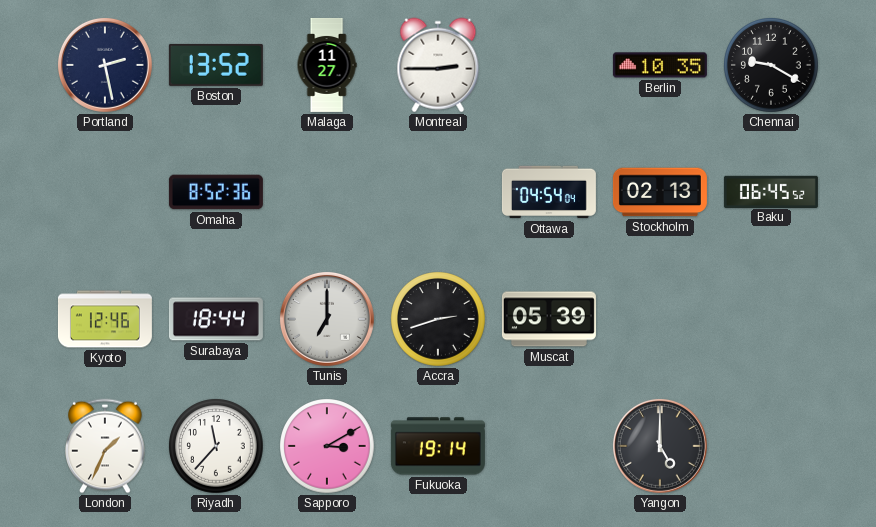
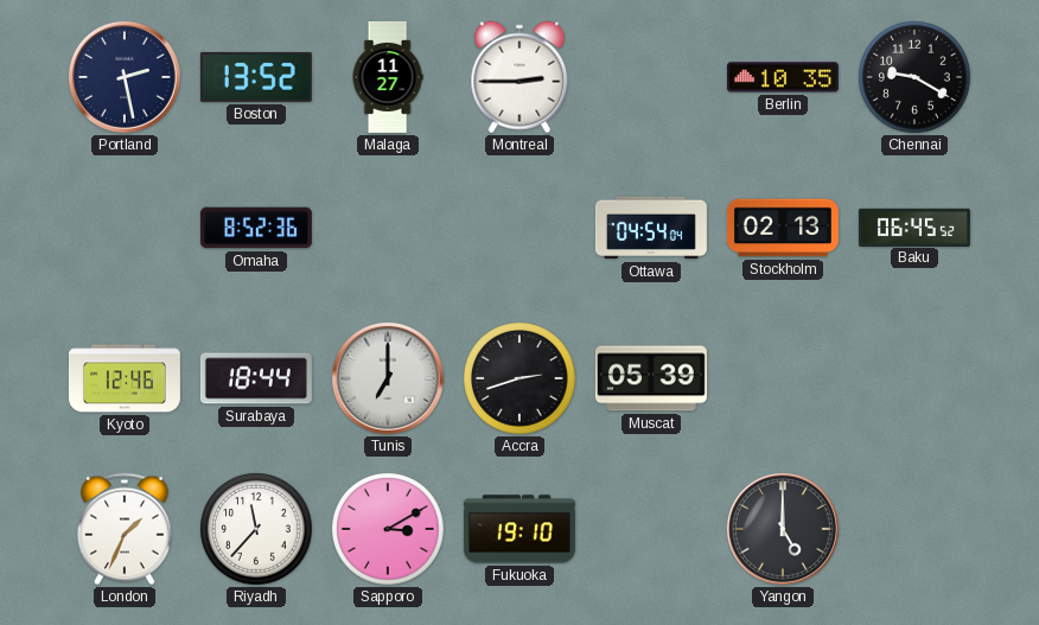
Fukuoka: 19:14 -> 19:10
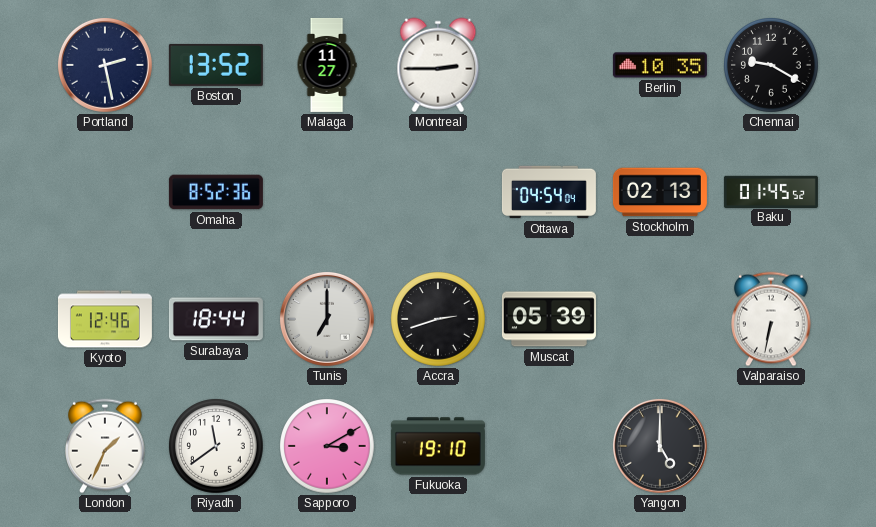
Baku: 06:45 -> 01:45
Valparaiso: none -> 6:32
Riyadh: 11:37 -> 11:39
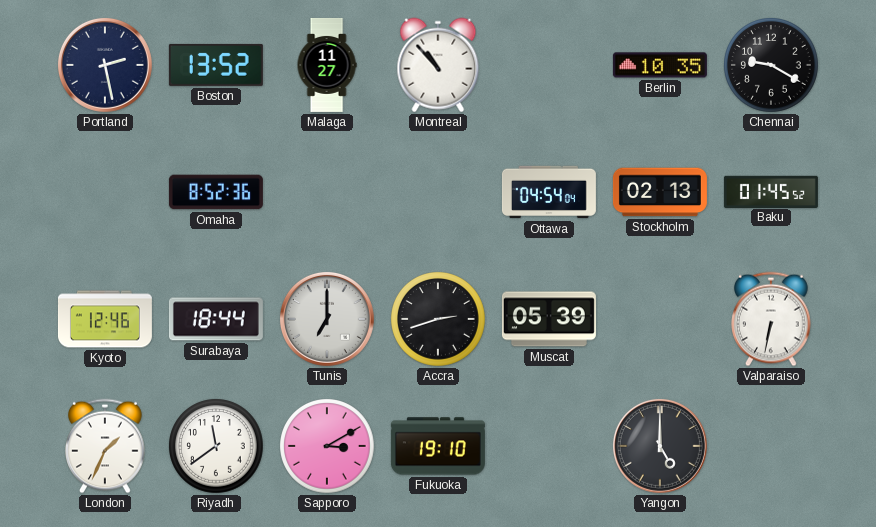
Montreal: 2:45 -> 10:53
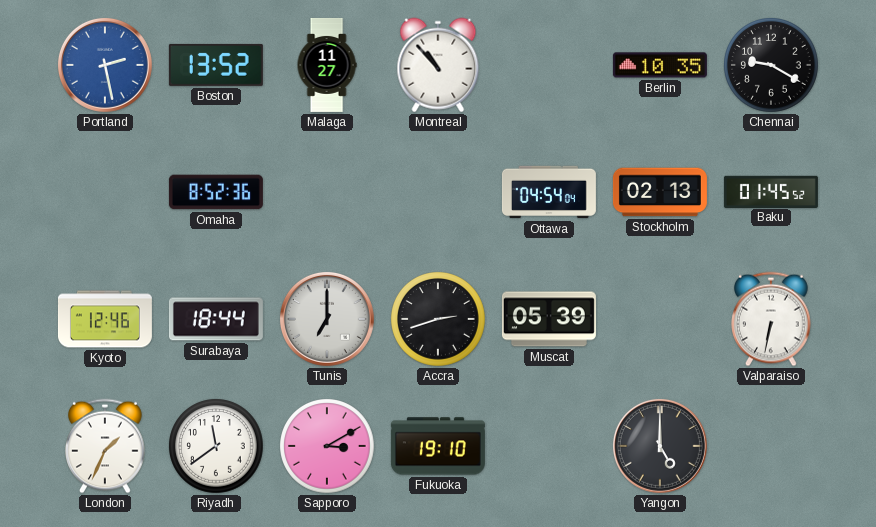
Portland dial: navy -> blue
